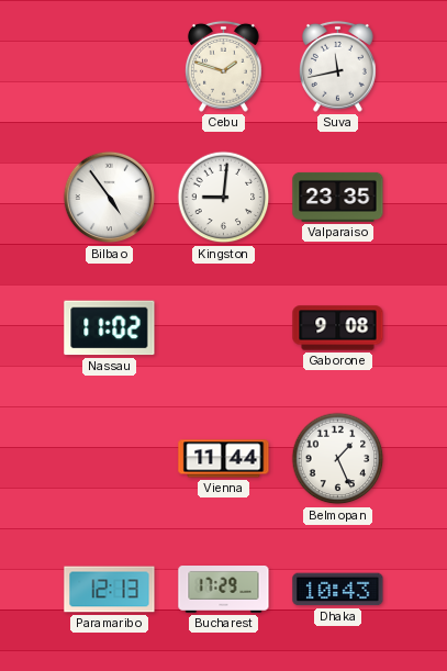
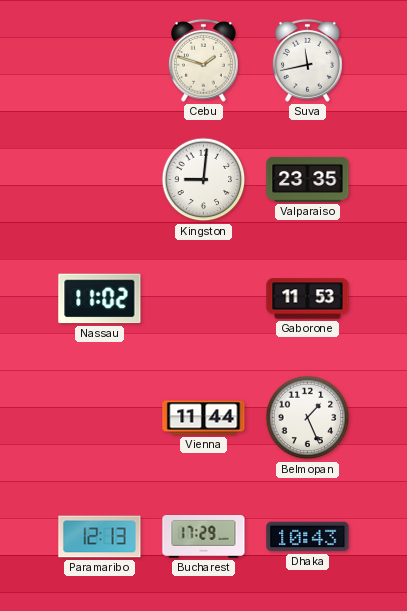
Bilbao: 4:54 -> none
Gaborone: 9:08 -> 11:53
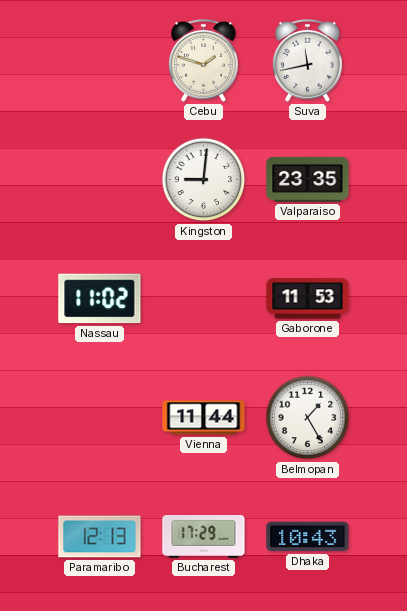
Belmopan: 1:26 -> 1:25
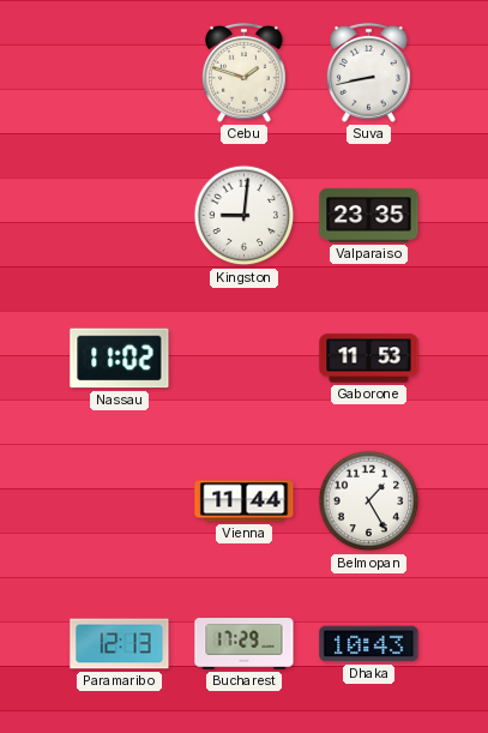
Suva: 11:43 -> 8:43
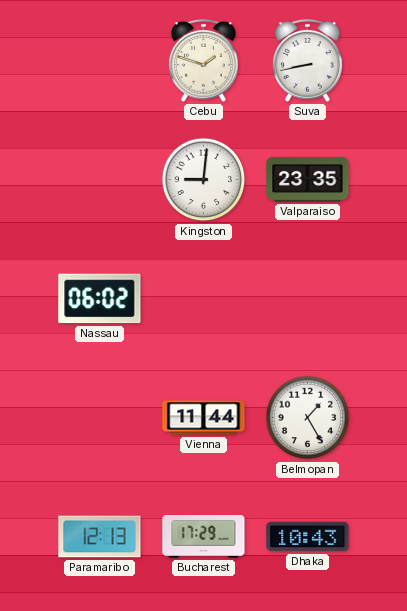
Nassau: 11:02 -> 06:02
Gaborone: 11:53 -> none
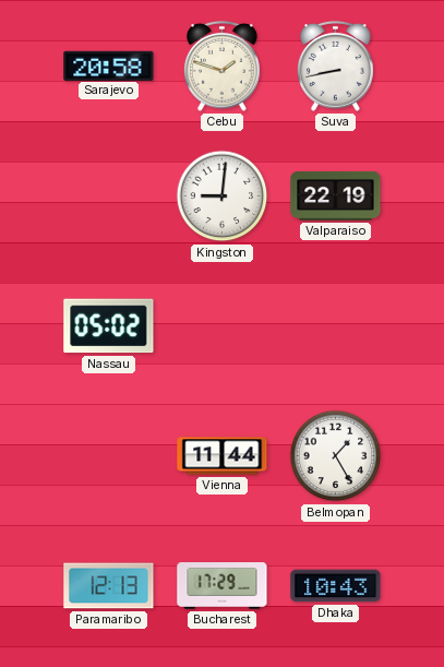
Sarajevo: none -> 20:58
Valparaiso: 23:35 -> 22:19
Nassau: 06:02 -> 05:02
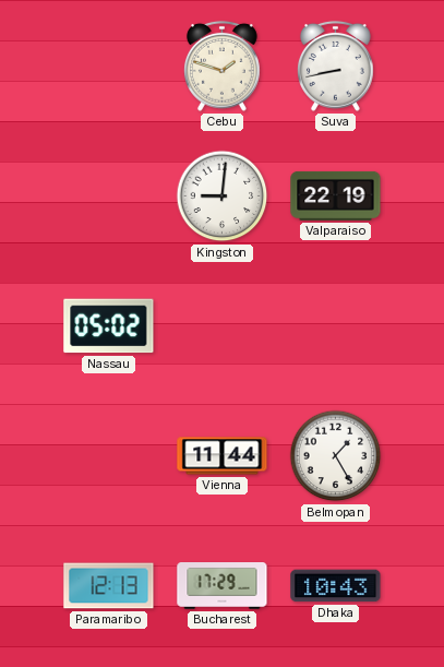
Sarajevo: 20:58 -> none
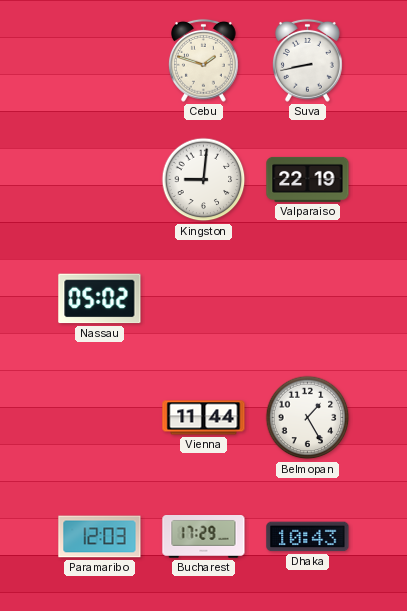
Paramaribo: 12:13 -> 12:03
